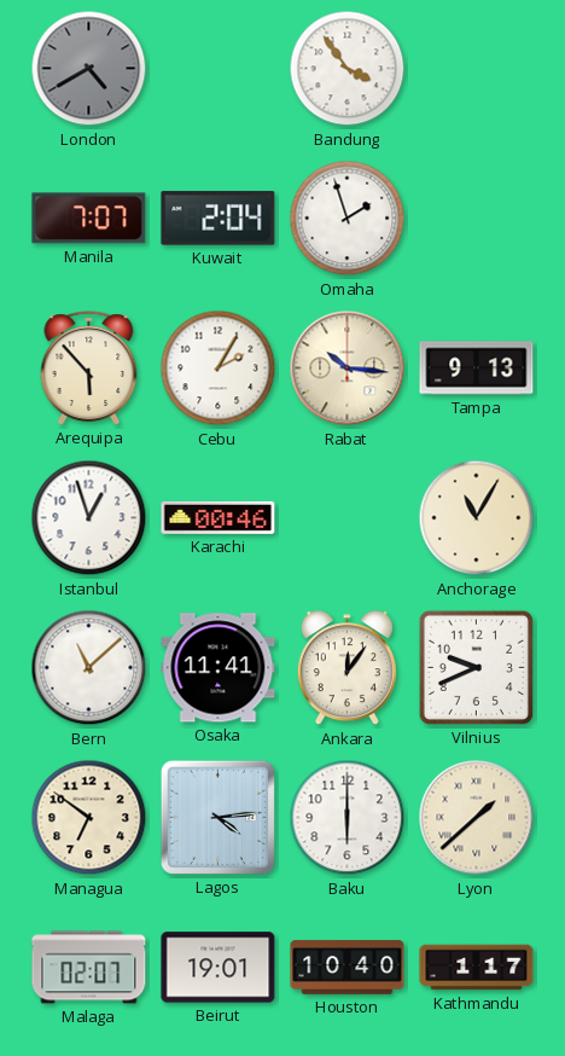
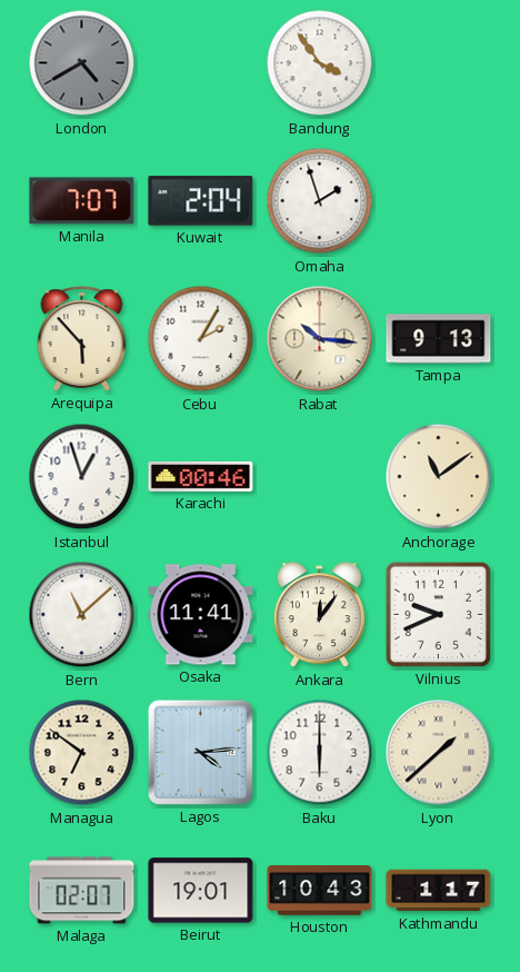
Anchorage: 11:05 -> 11:09
Houston: 10:40 -> 10:43
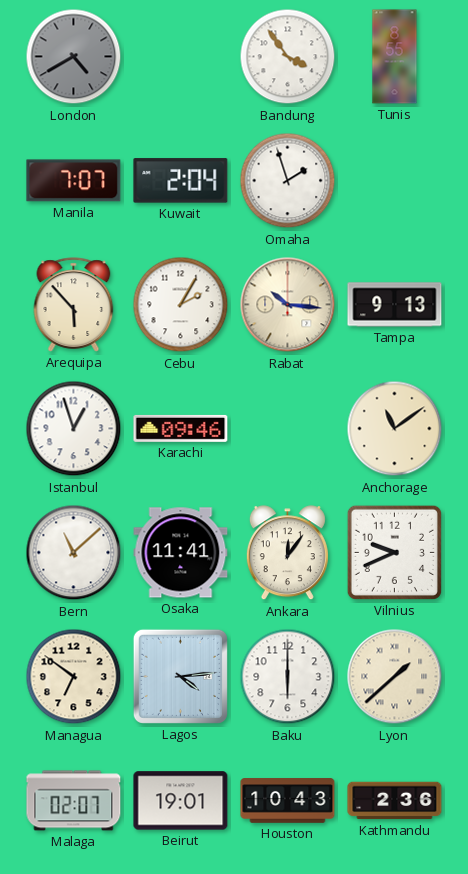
Tunis: none -> 8:55
Karachi: 00:46 -> 09:46
Kathmandu: 1:17 -> 2:36
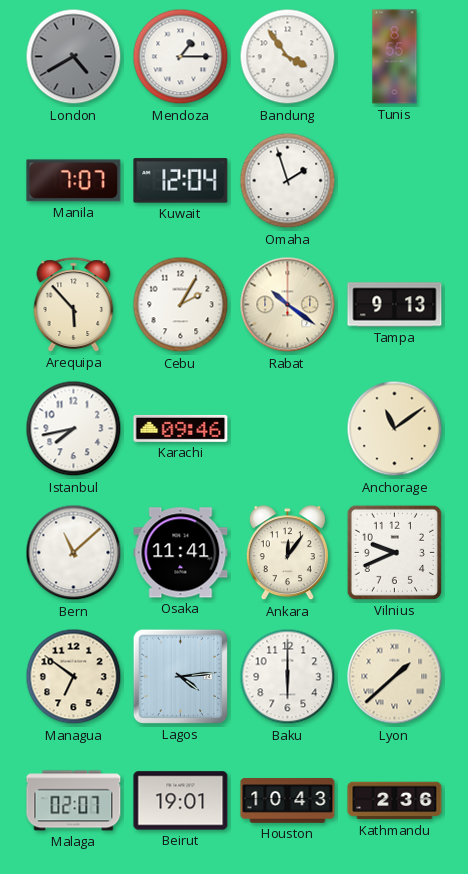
Mendoza: none -> 1:15
Kuwait: 2:04 -> 12:04
Rabat: 10:16 -> 10:21
Istanbul: 12:57 -> 7:43
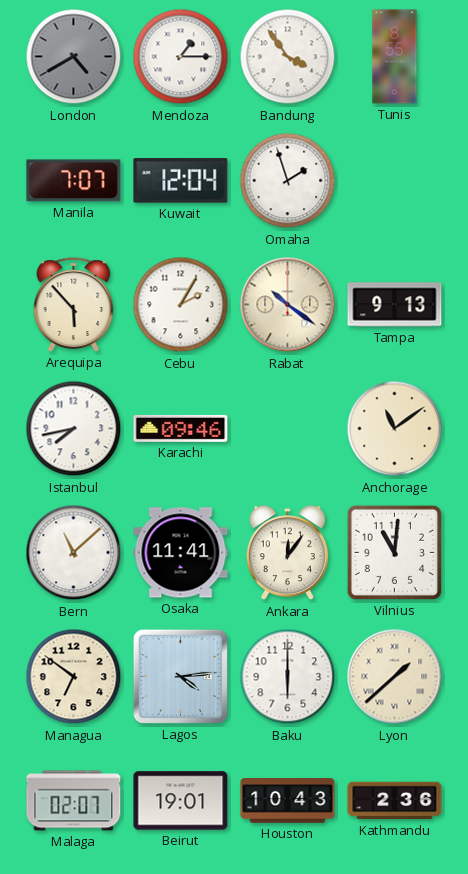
Vilnius: 9:41 -> 11:01
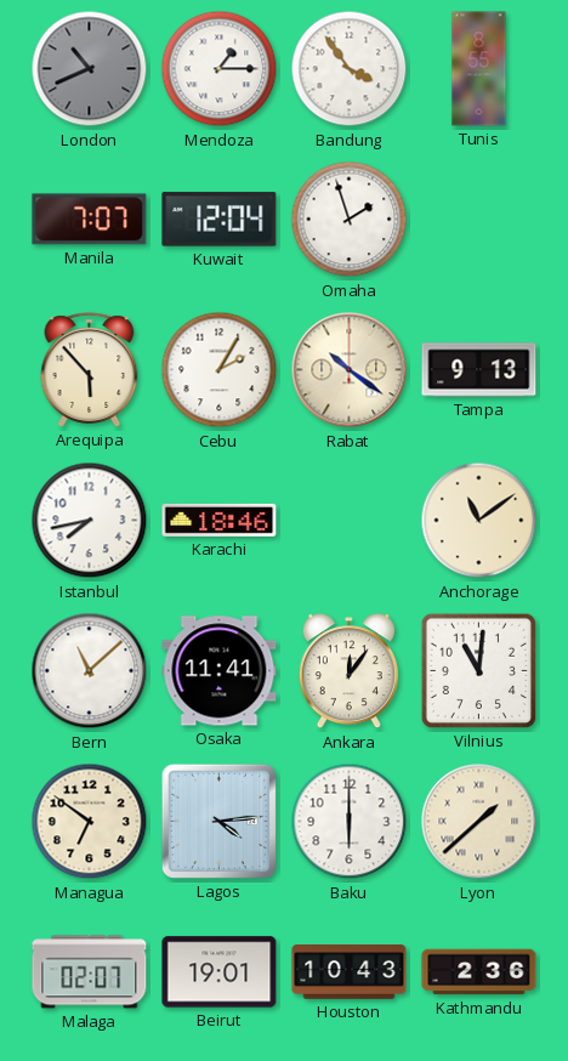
London: 4:40 -> 10:41
Karachi: 09:46 -> 18:46
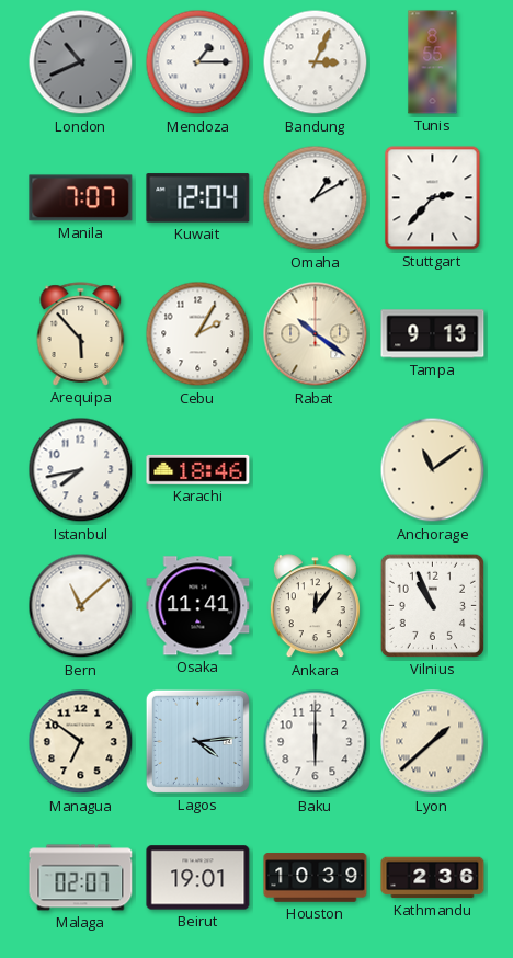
Bandung: 3:54 -> 3:04
Omaha: 1:57 -> 1:10
Stuttgart: none -> 2:37
Vilnius: 11:01 -> 10:56
Houston: 10:43 -> 10:39
